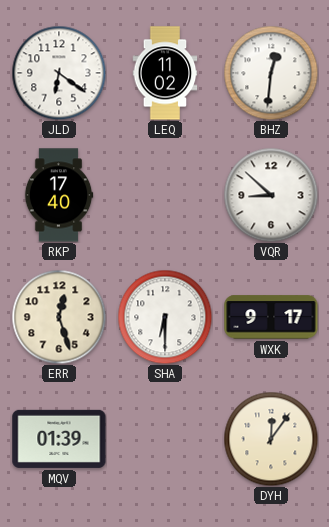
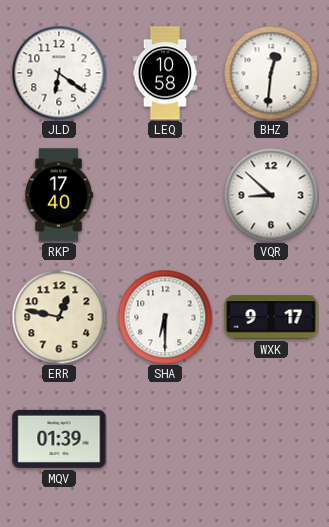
LEQ: 11:02 -> 10:58
ERR: 12:27 -> 12:47
DYH: 12:06 -> none
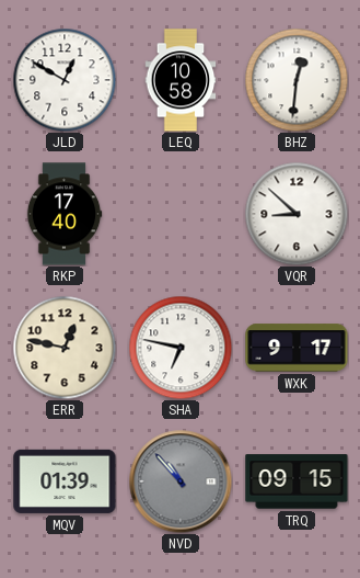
JLD: 6:21 -> 12:50
SHA: 6:30 -> 6:47
NVD: none -> 10:53
TRQ: none -> 09:15
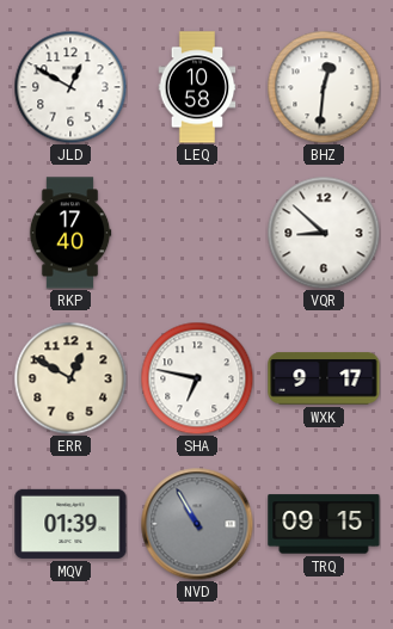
ERR: 12:47 -> 12:50
NVD: 10:53 -> 10:55
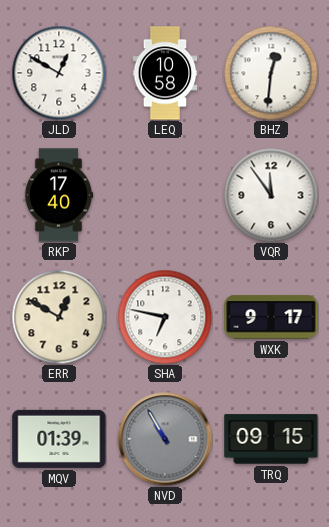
VQR: 8:52 -> 11:54
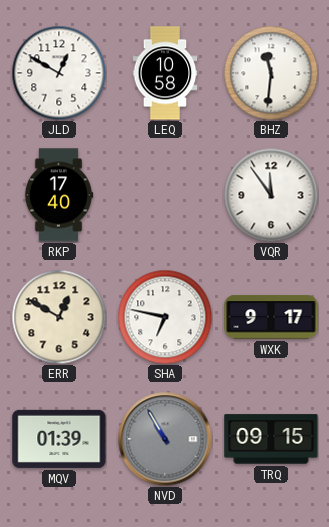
BHZ: 12:31 -> 11:31
